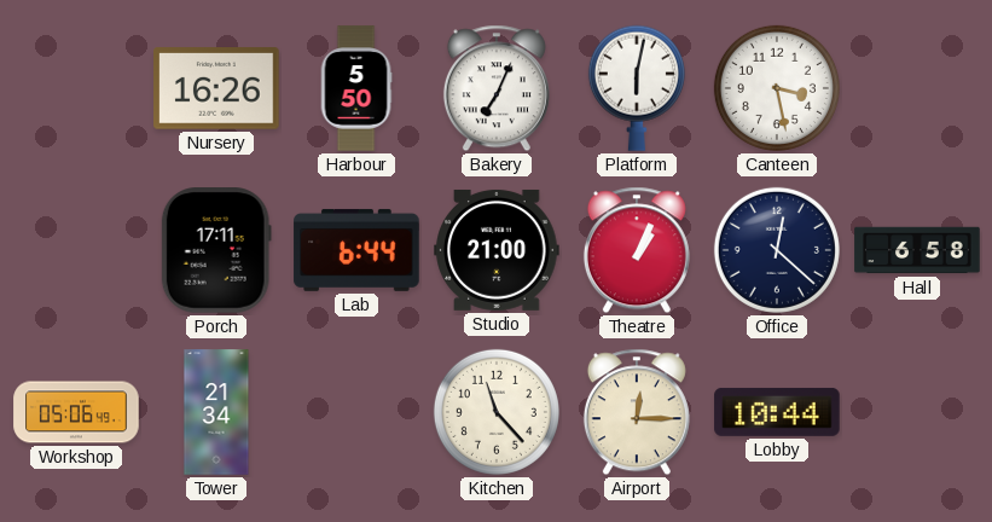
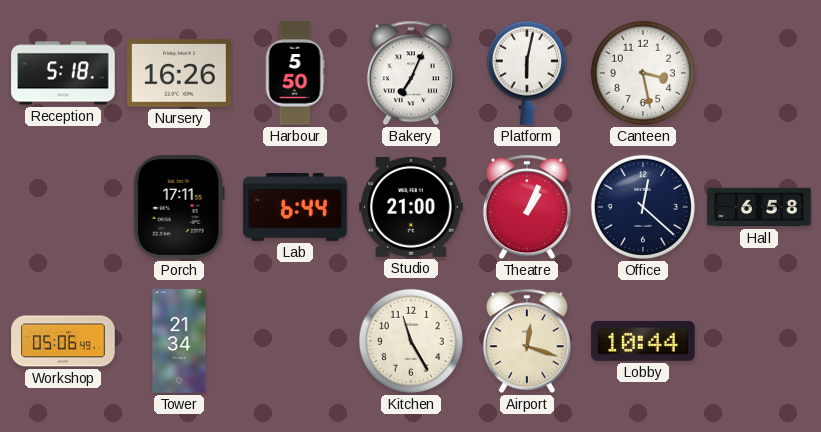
Reception: none -> 5:18
Kitchen: 11:23 -> 11:25
Airport: 12:15 -> 12:18
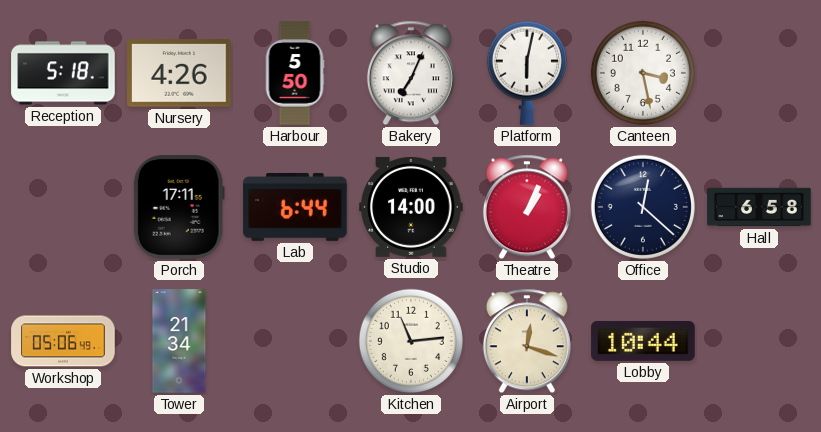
Nursery: 16:26 -> 4:26
Studio: 21:00 -> 14:00
Kitchen: 11:25 -> 11:14
